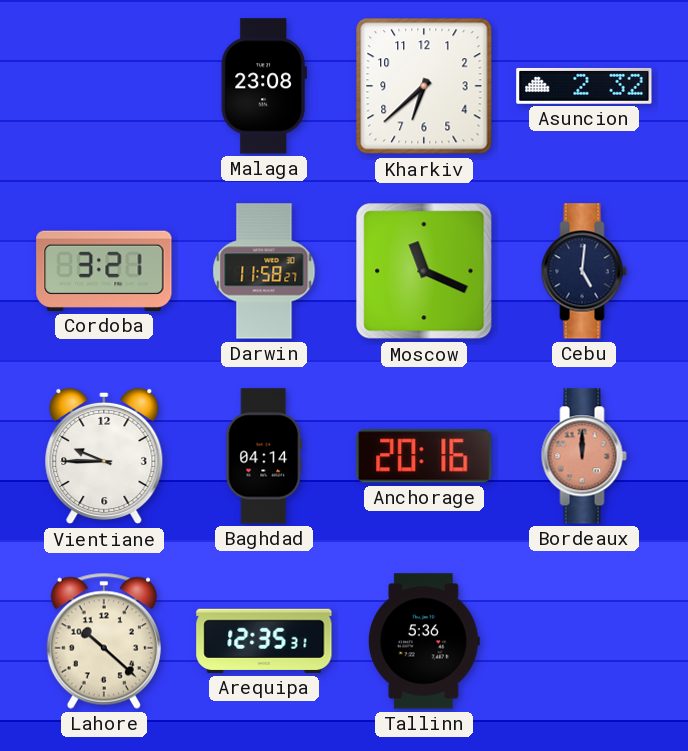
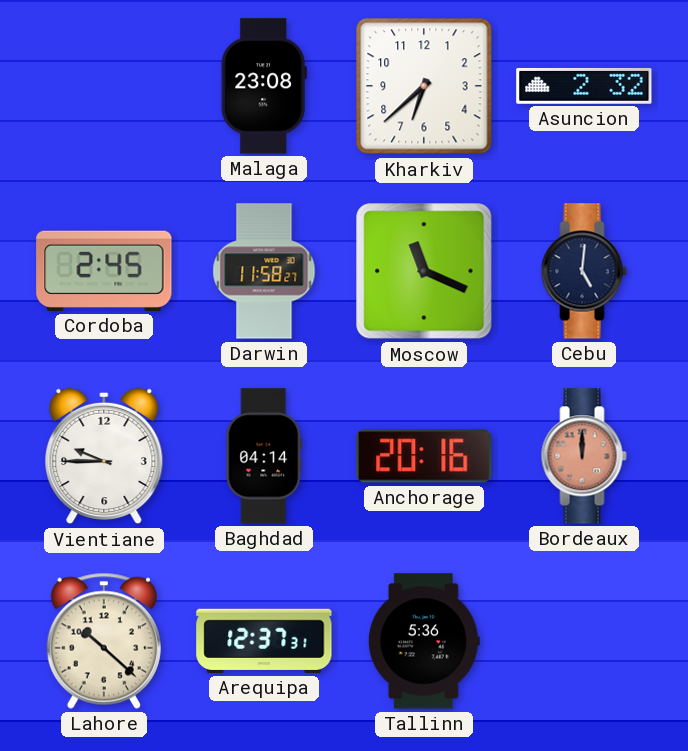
Cordoba: 3:21 -> 2:45
Arequipa: 12:35 -> 12:37
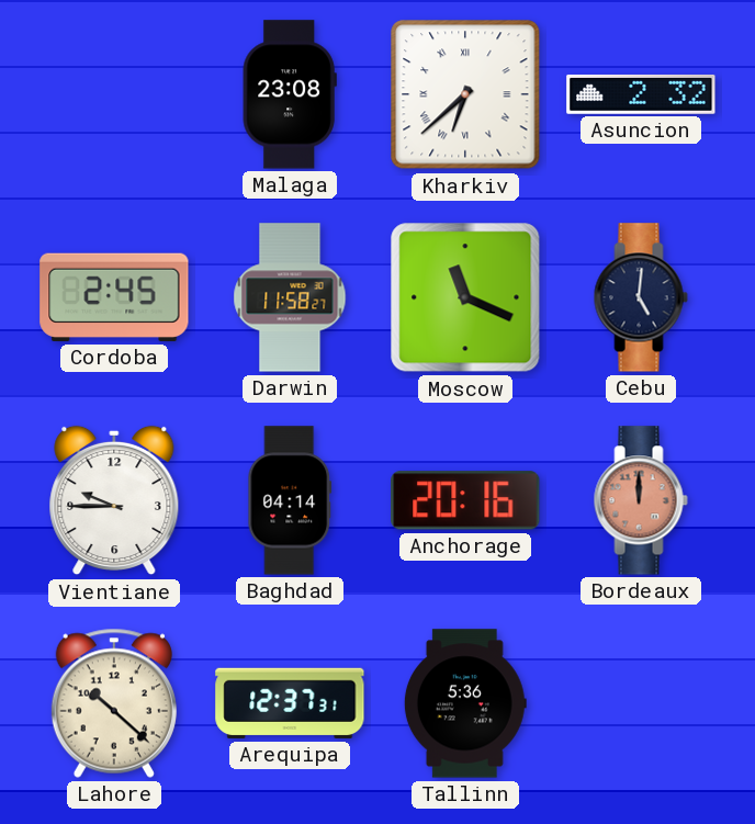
Kharkiv numerals: Arabic -> Roman
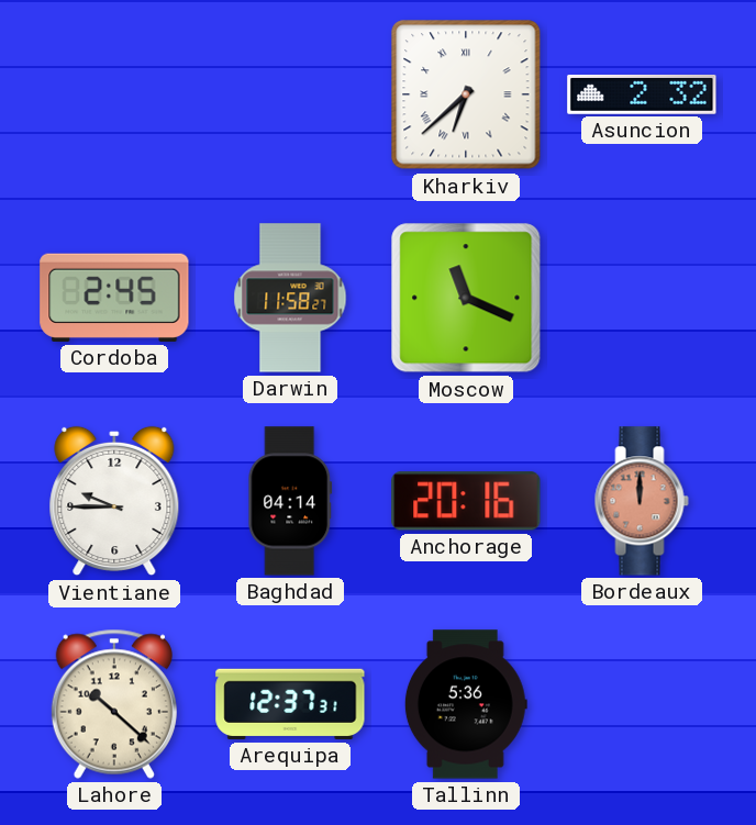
Malaga: 23:08 -> none
Cebu: 5:01 -> none
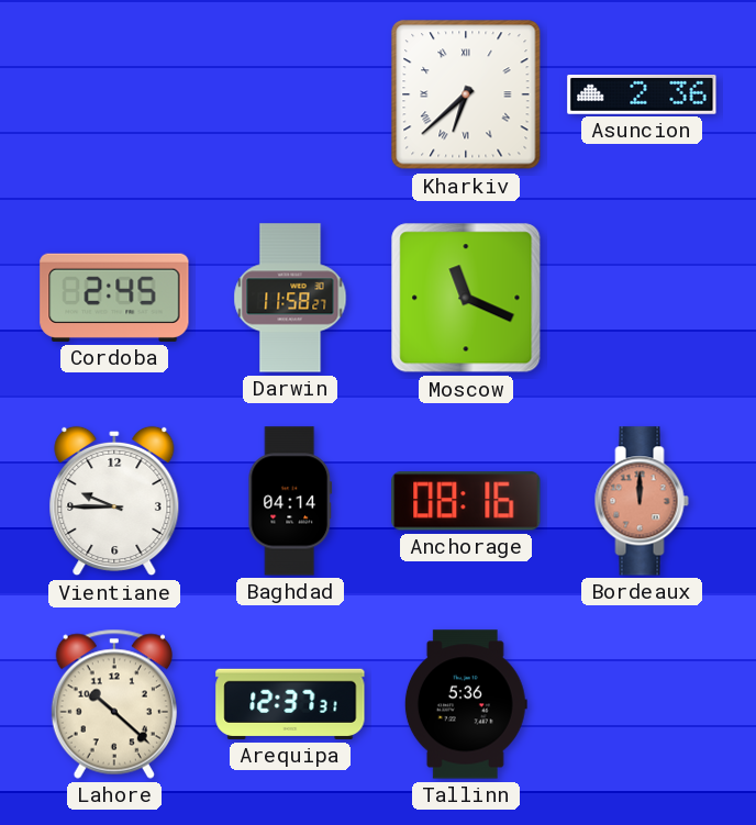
Asuncion: 2:32 -> 2:36
Anchorage: 20:16 -> 08:16
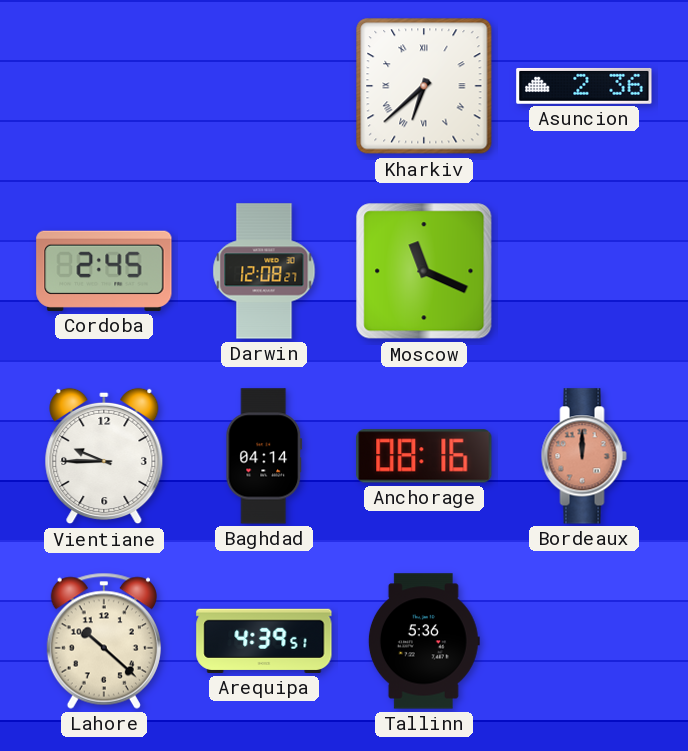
Darwin: 11:58 -> 12:08
Arequipa: 12:37 -> 4:39
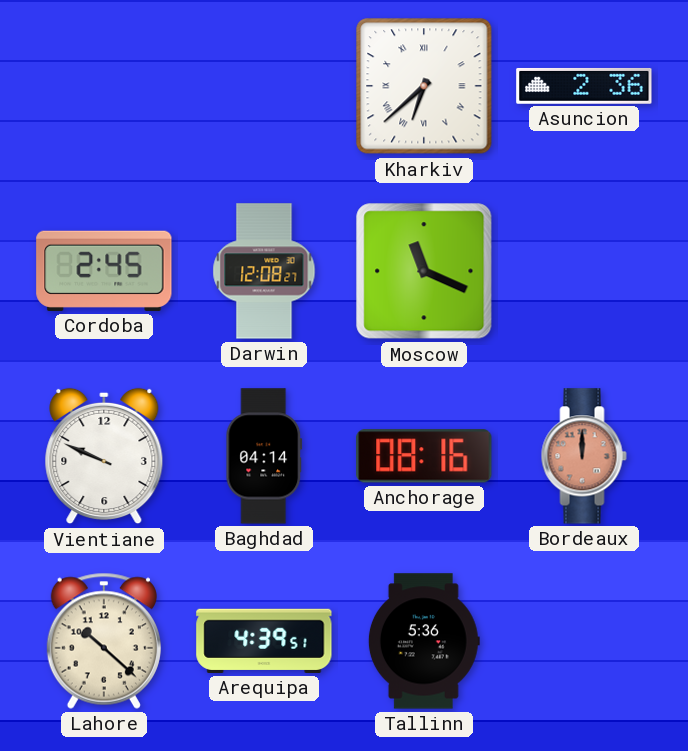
Vientiane: 9:45 -> 9:49
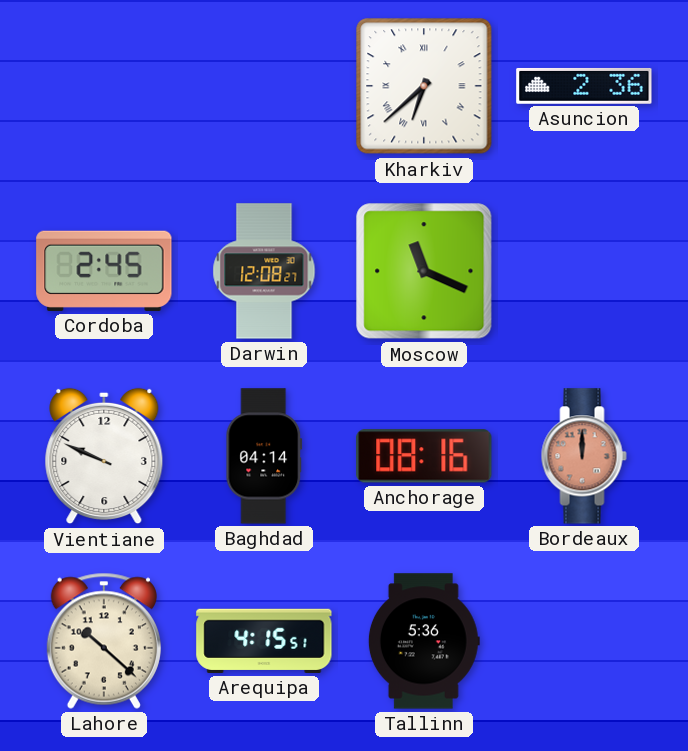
Arequipa: 4:39 -> 4:15
